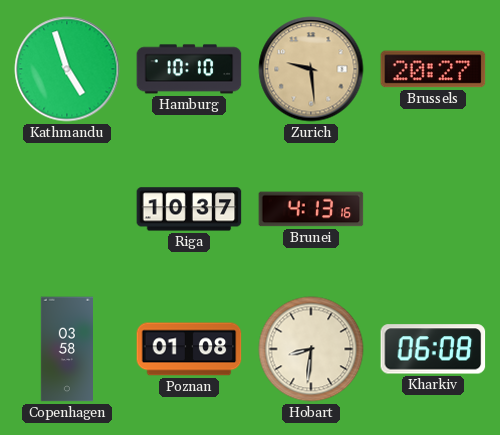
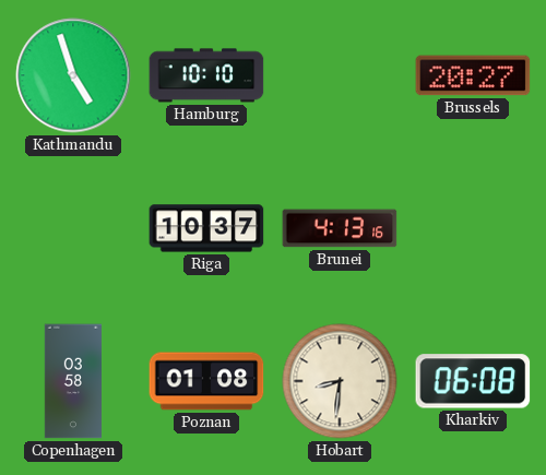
Zurich: 9:29 -> none
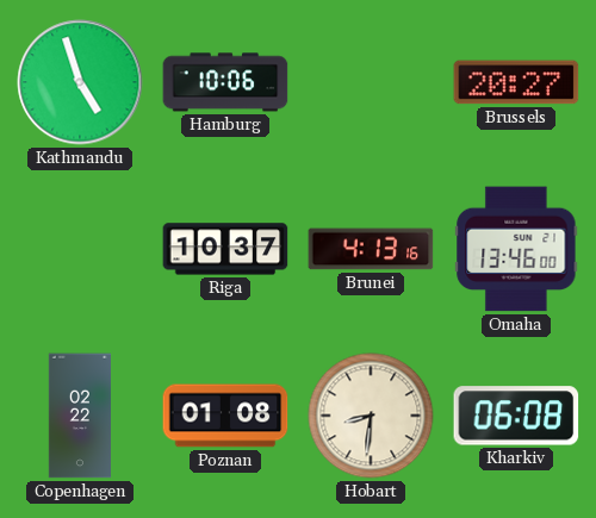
Hamburg: 10:10 -> 10:06
Omaha: none -> 13:46
Copenhagen: 03:58 -> 02:22
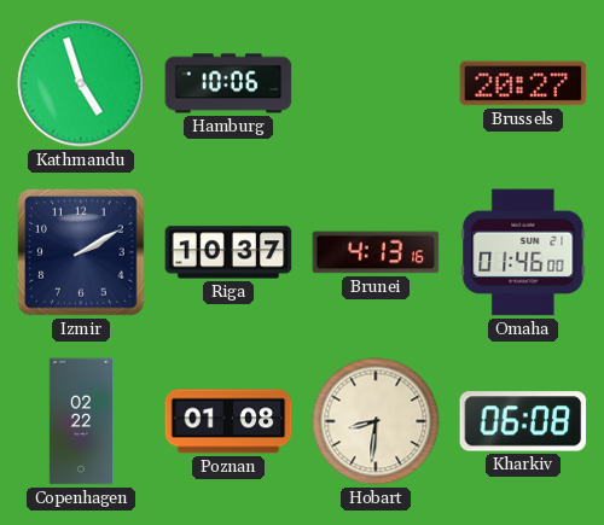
Izmir: none -> 2:10
Omaha: 13:46 -> 01:46
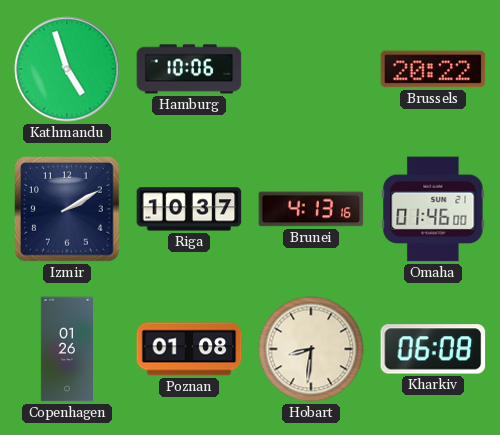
Brussels: 20:27 -> 20:22
Copenhagen: 02:22 -> 01:26
